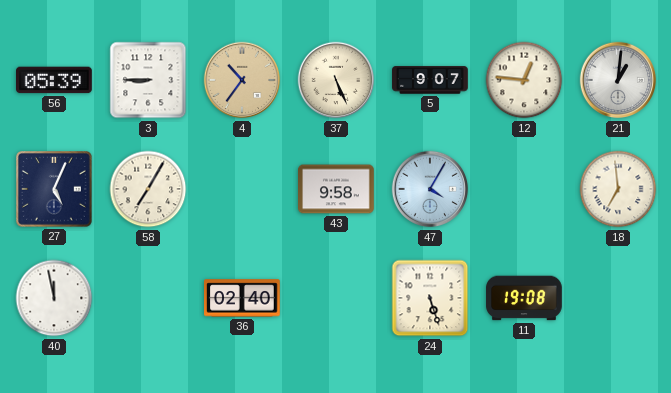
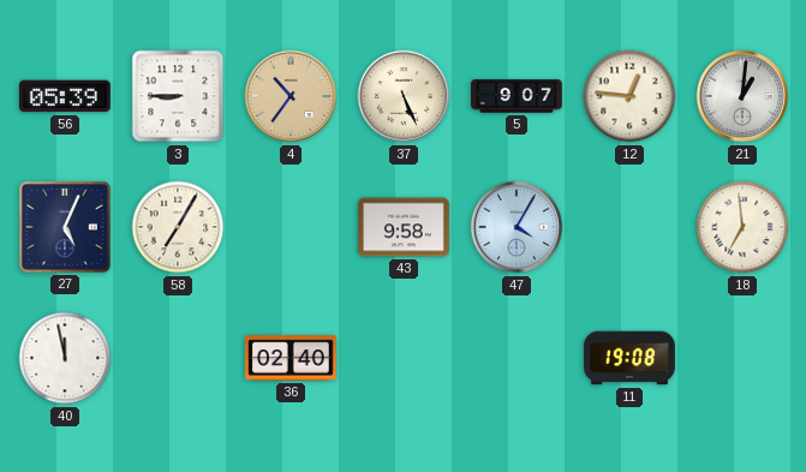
24: 5:27 -> none
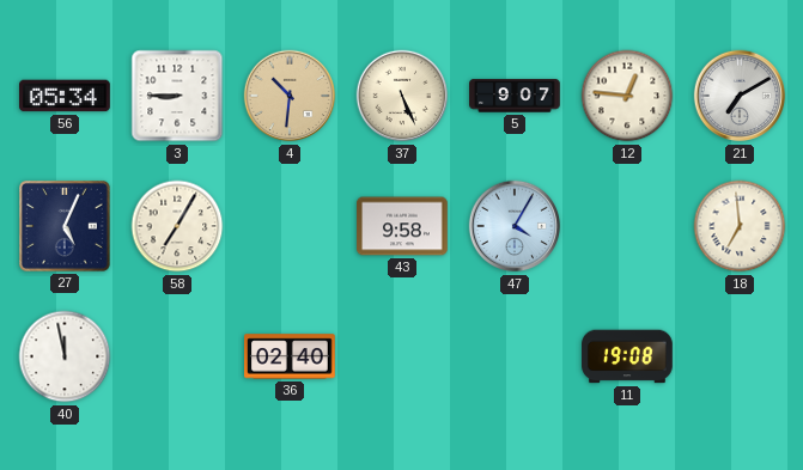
56: 05:39 -> 05:34
4: 10:36 -> 10:31
21: 1:01 -> 7:10
